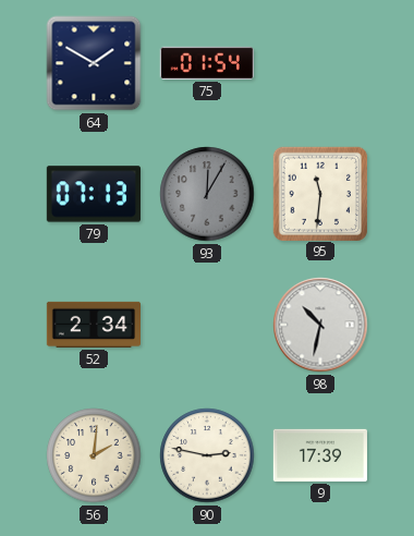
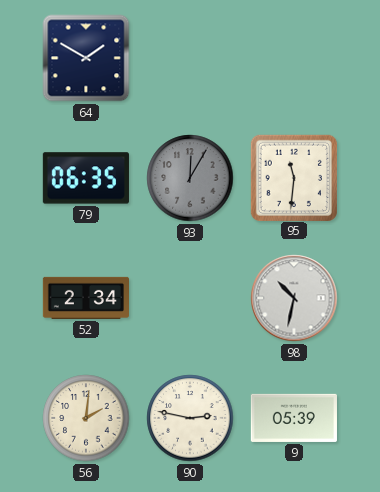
75: 01:54 -> none
79: 07:13 -> 06:35
9: 17:39 -> 05:39
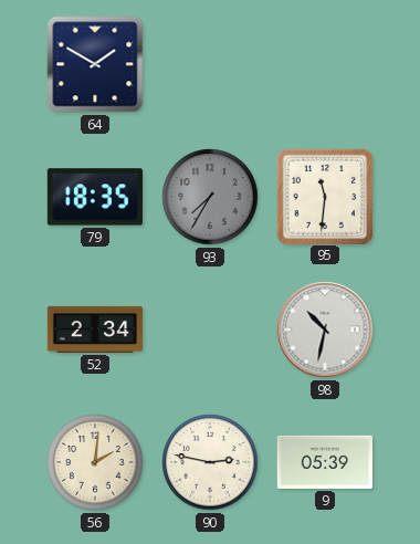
79: 06:35 -> 18:35
93: 12:05 -> 7:35
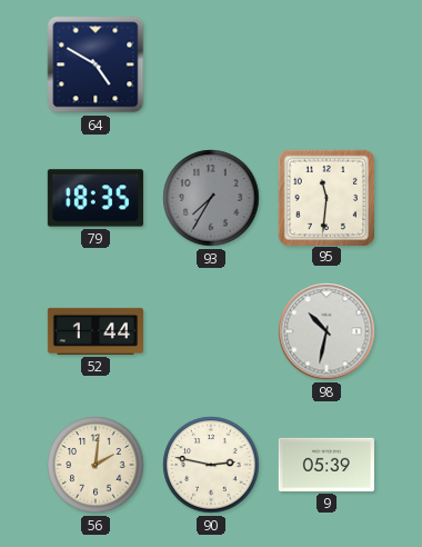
64: 1:50 -> 4:50
52: 2:34 -> 1:44
